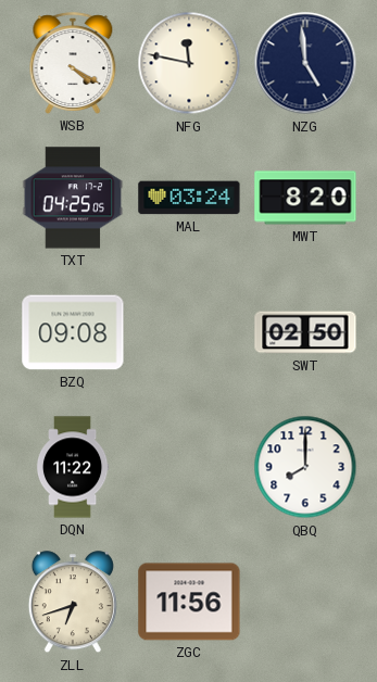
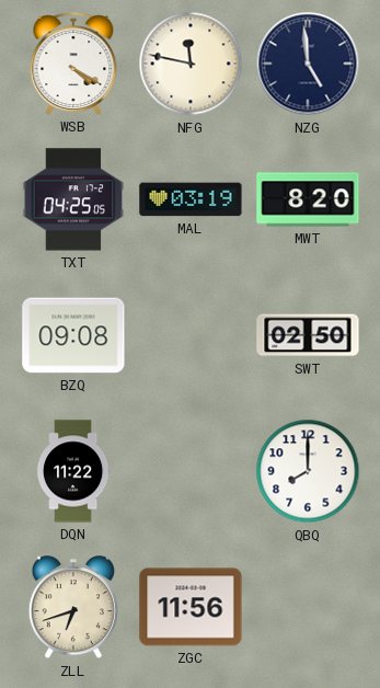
MAL: 03:24 -> 03:19
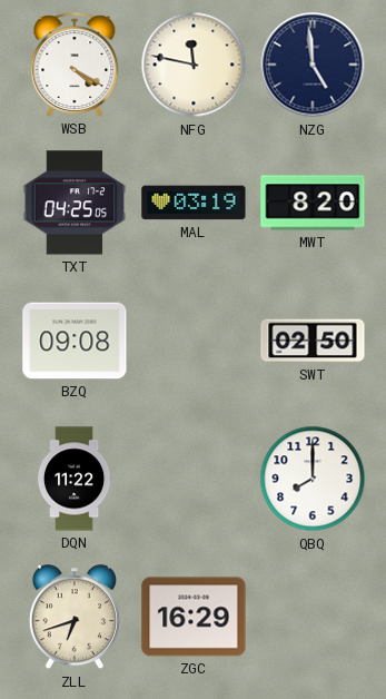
ZGC: 11:56 -> 16:29
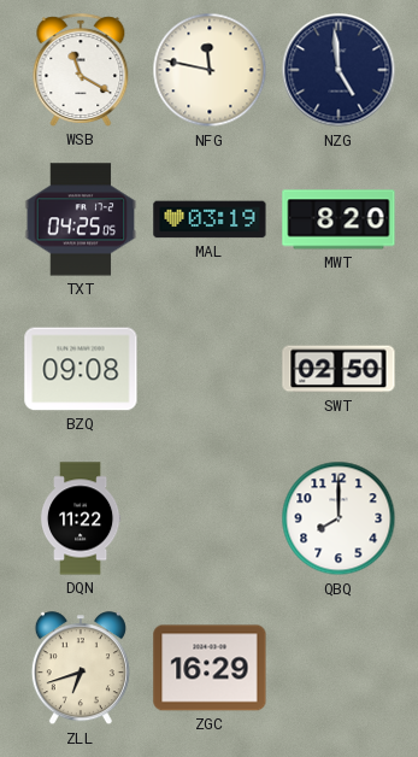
WSB: 4:20 -> 11:20
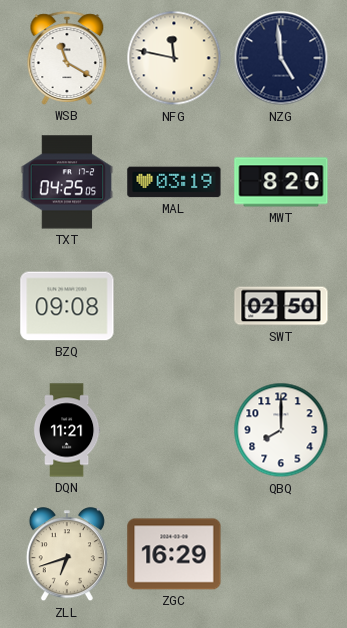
DQN: 11:22 -> 11:21
